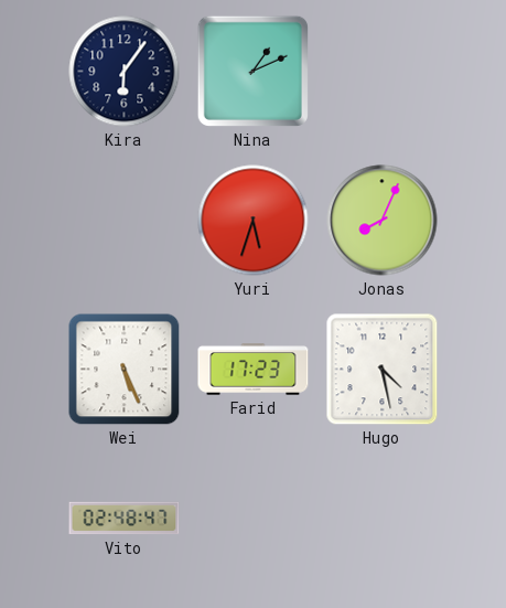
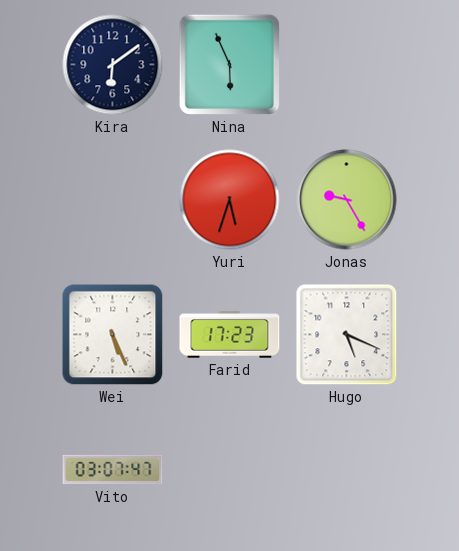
Kira: 6:06 -> 6:09
Nina: 1:11 -> 5:56
Jonas: 8:04 -> 9:25
Hugo: 4:28 -> 5:19
Vito: 02:48 -> 03:07
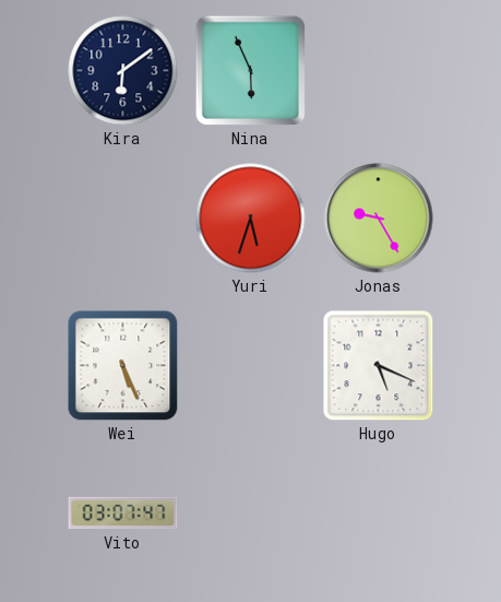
Farid: 17:23 -> none
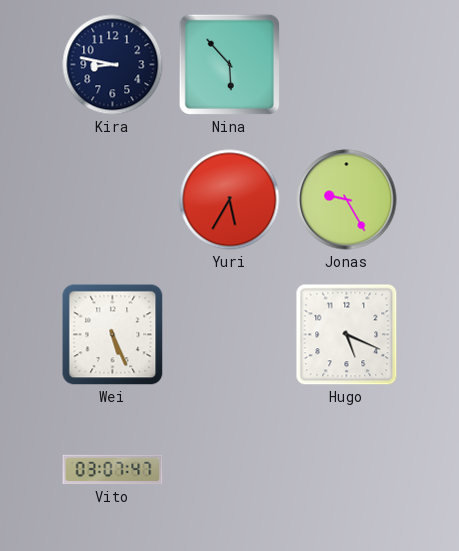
Kira: 6:09 -> 8:47
Nina: 5:56 -> 5:53
Yuri: 5:33 -> 5:35
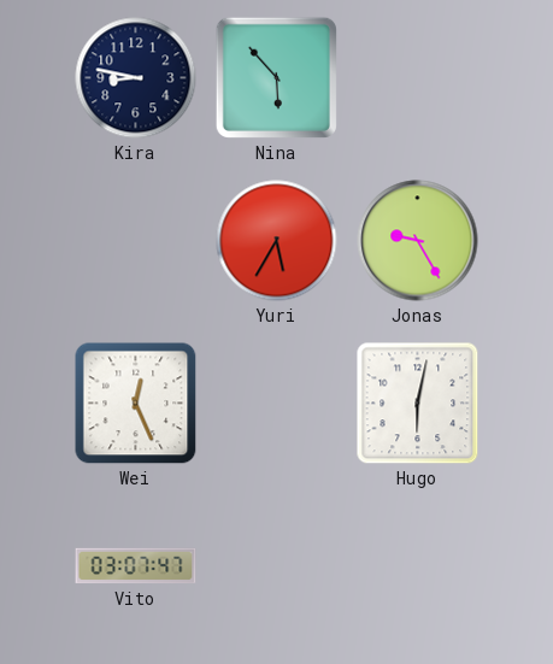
Wei: 5:26 -> 12:26
Hugo: 5:19 -> 6:02
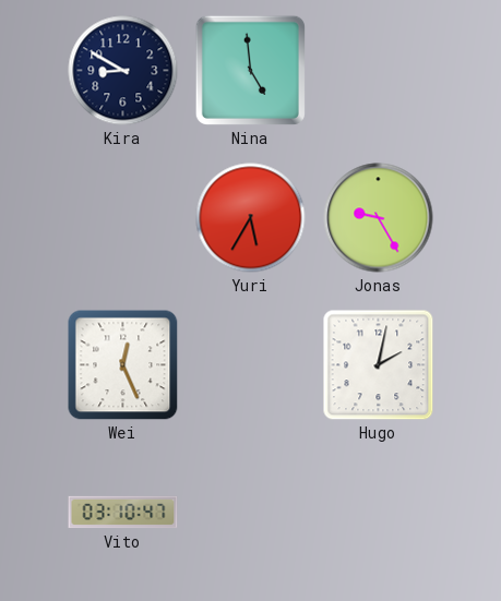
Kira: 8:47 -> 8:50
Nina: 5:53 -> 4:59
Hugo: 6:02 -> 2:02
Vito: 03:07 -> 03:10
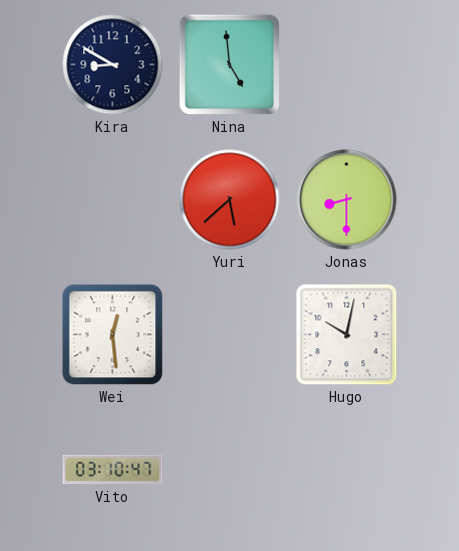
Yuri: 5:35 -> 5:38
Jonas: 9:25 -> 8:30
Wei: 12:26 -> 12:29
Hugo: 2:02 -> 10:02
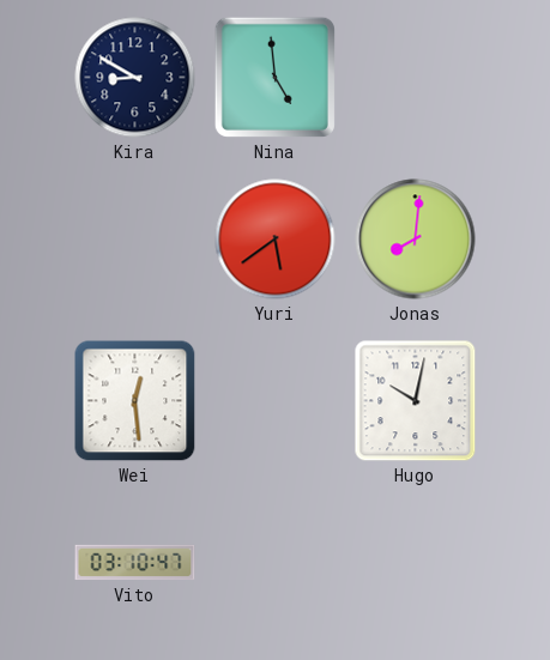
Yuri: 5:38 -> 5:39
Jonas: 8:30 -> 8:01
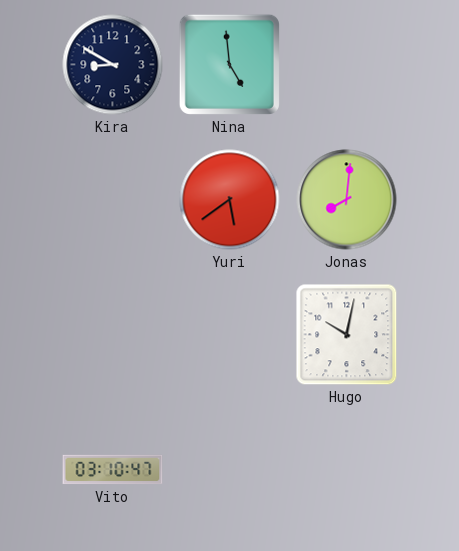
Wei: 12:29 -> none
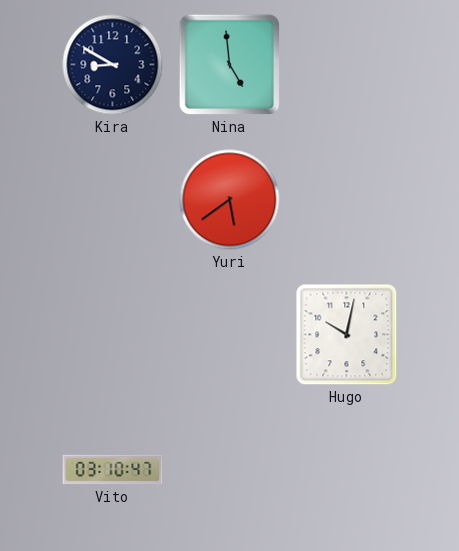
Jonas: 8:01 -> none
